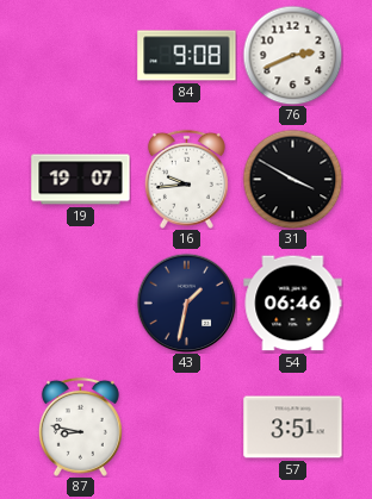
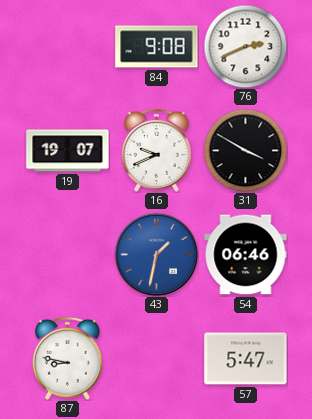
16: 9:44 -> 9:41
43 dial: navy -> blue
57: 3:51 -> 5:47
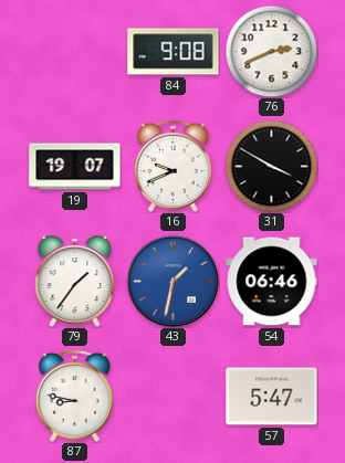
79: none -> 1:36
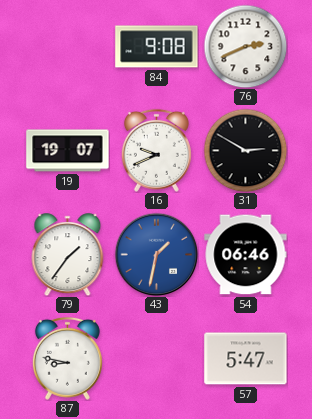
31: 3:50 -> 2:50
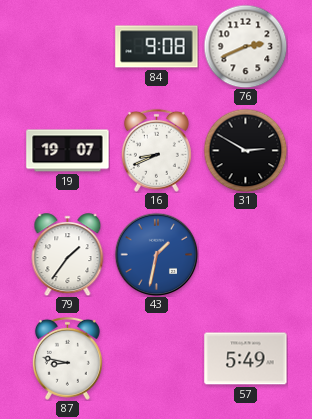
16: 9:41 -> 8:41
54: 06:46 -> none
57: 5:47 -> 5:49
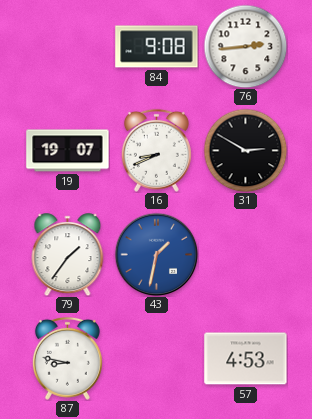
76: 2:41 -> 2:44
57: 5:49 -> 4:53
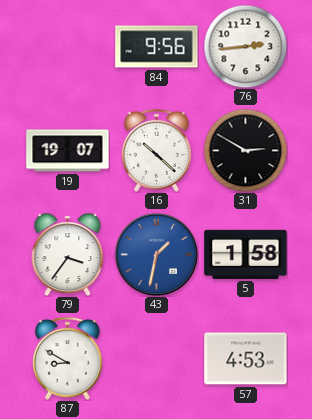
84: 9:08 -> 9:56
16: 8:41 -> 10:22
79: 1:36 -> 3:36
5: none -> 1:58
87: 8:47 -> 8:50
